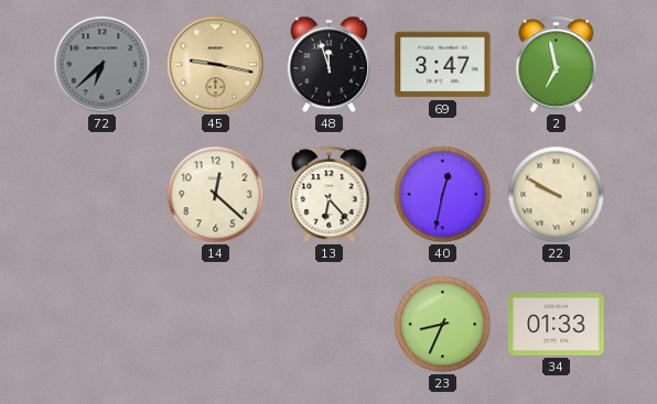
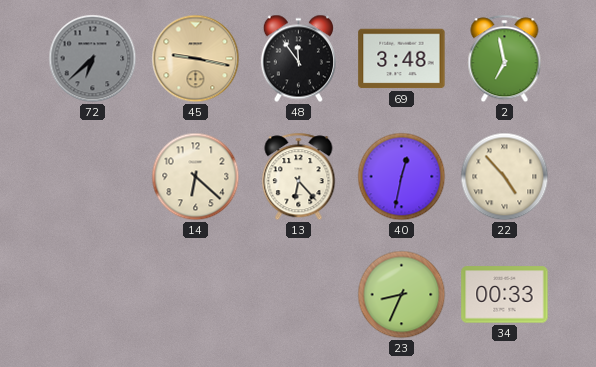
48: 11:57 -> 11:54
69: 3:47 -> 3:48
14: 12:22 -> 6:22
22: 9:50 -> 4:53
34: 01:33 -> 00:33
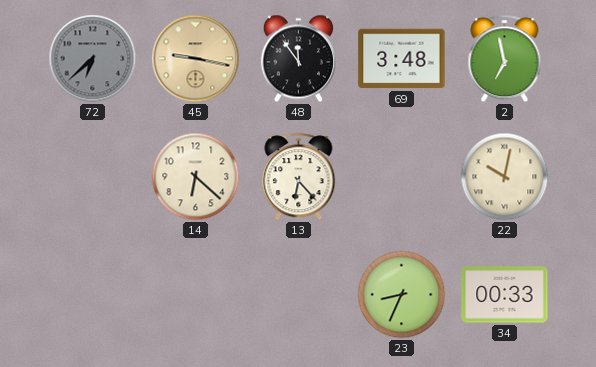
40: 12:32 -> none
22: 4:53 -> 10:02
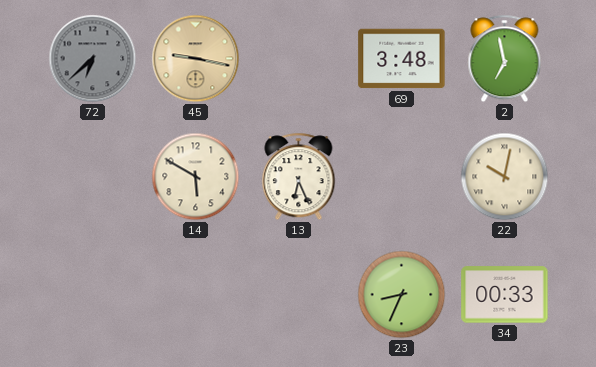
48: 11:54 -> none
14: 6:22 -> 5:50
13: 6:23 -> 6:26
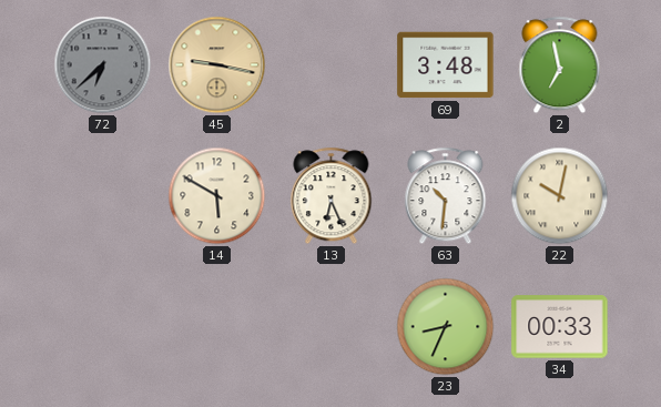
63: none -> 10:31
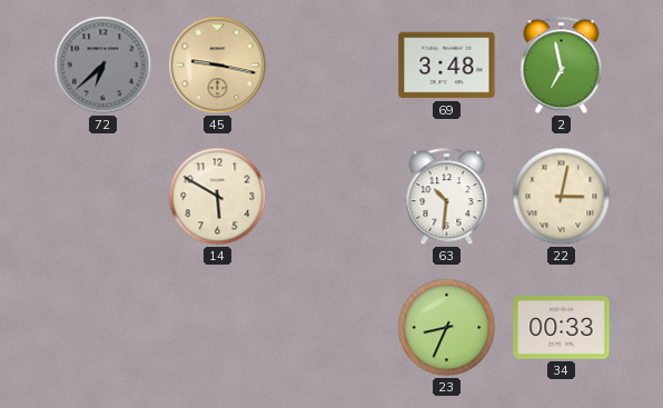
13: 6:26 -> none
22: 10:02 -> 3:02
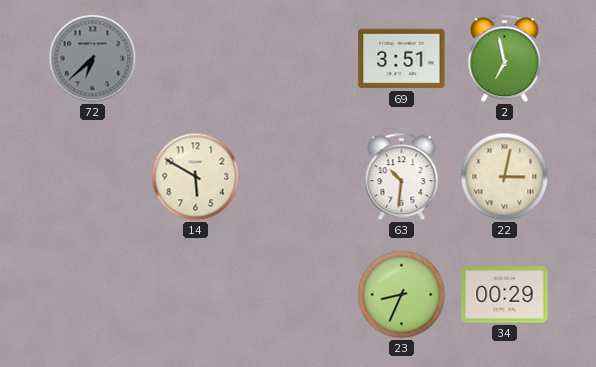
45: 9:17 -> none
69: 3:48 -> 3:51
34: 00:33 -> 00:29
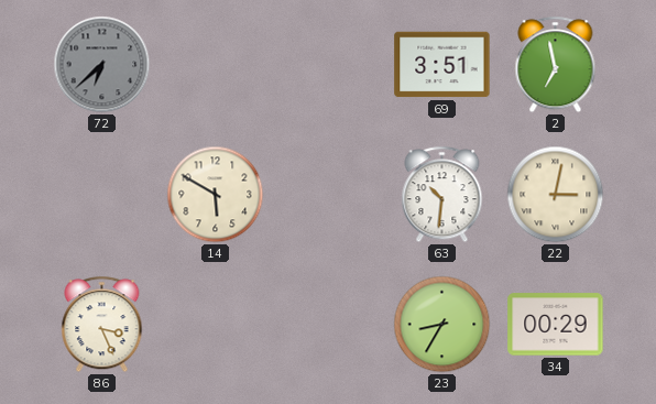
86: none -> 3:26
23: 8:34 -> 8:35
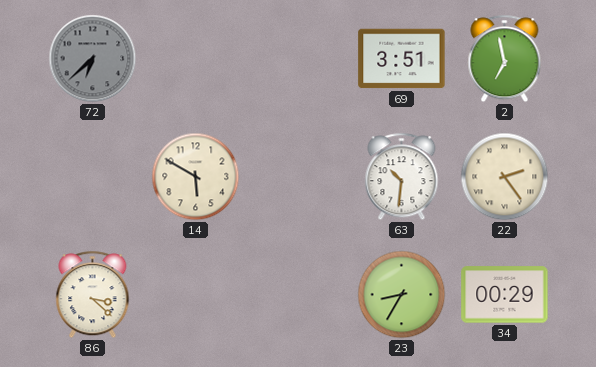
22: 3:02 -> 2:24
86: 3:26 -> 3:22
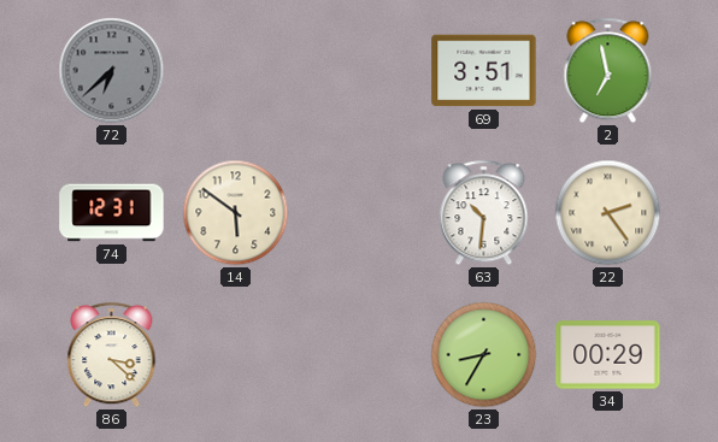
74: none -> 12:31
14: 5:50 -> 5:51
